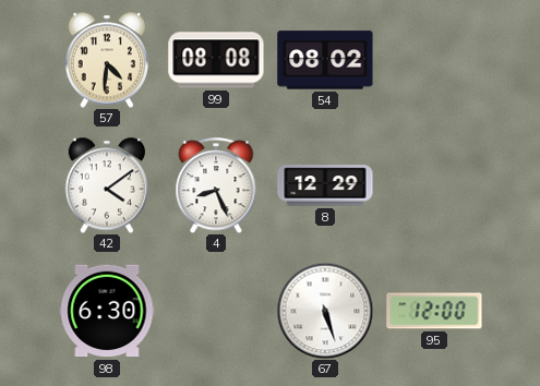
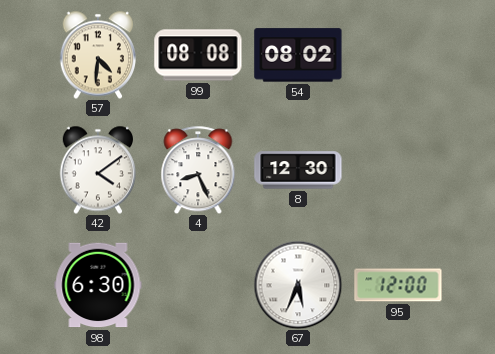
8: 12:29 -> 12:30
67: 5:27 -> 5:34
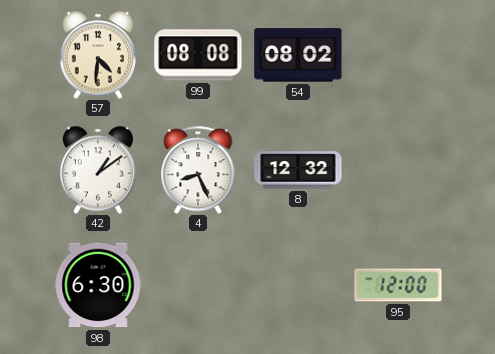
42: 4:09 -> 1:09
8: 12:30 -> 12:32
67: 5:34 -> none
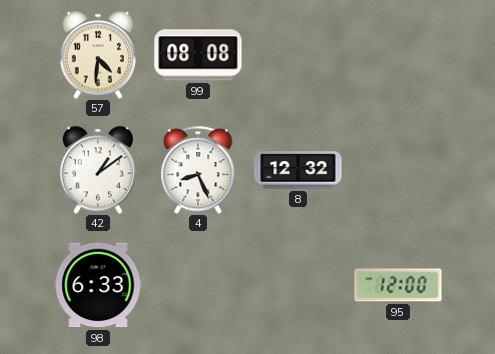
54: 08:02 -> none
98: 6:30 -> 6:33
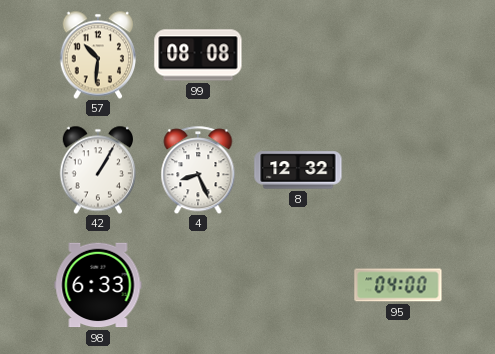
57: 4:31 -> 10:31
42: 1:09 -> 1:05
95: 12:00 -> 04:00
